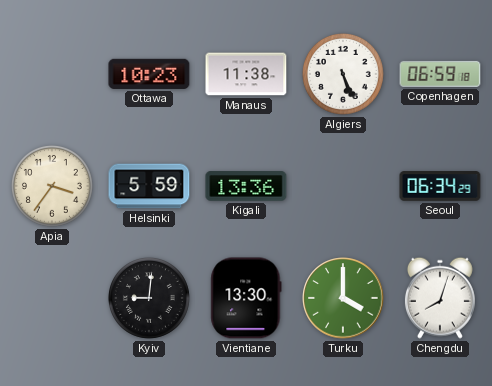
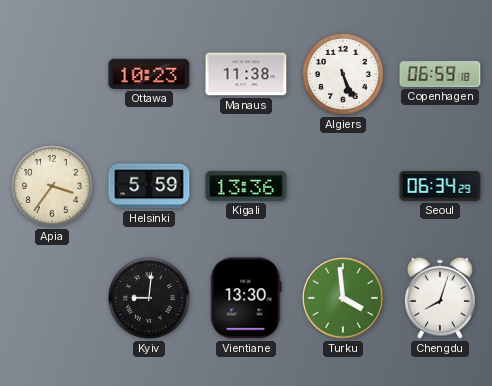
Turku: 4:00 -> 3:59
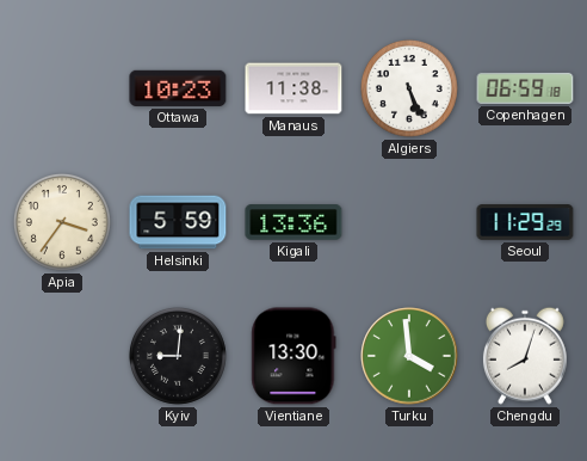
Seoul: 06:34 -> 11:29
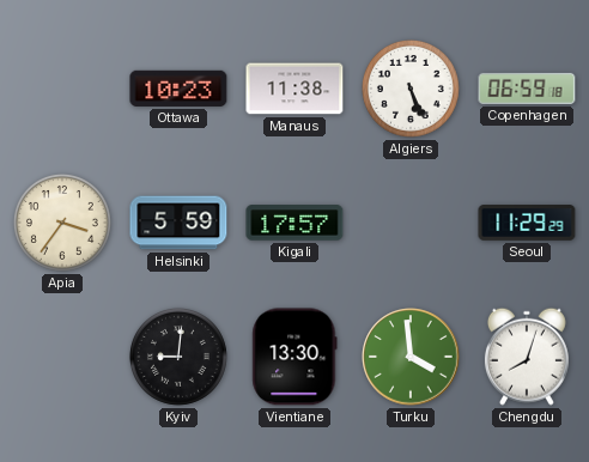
Kigali: 13:36 -> 17:57
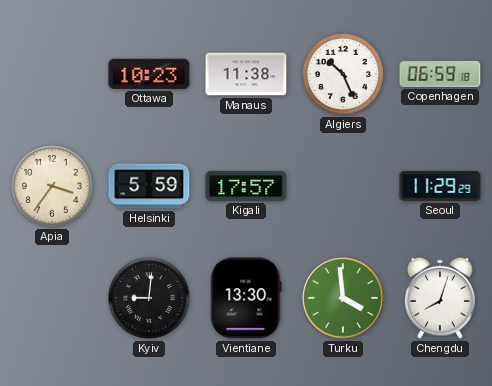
Algiers: 5:26 -> 10:26
